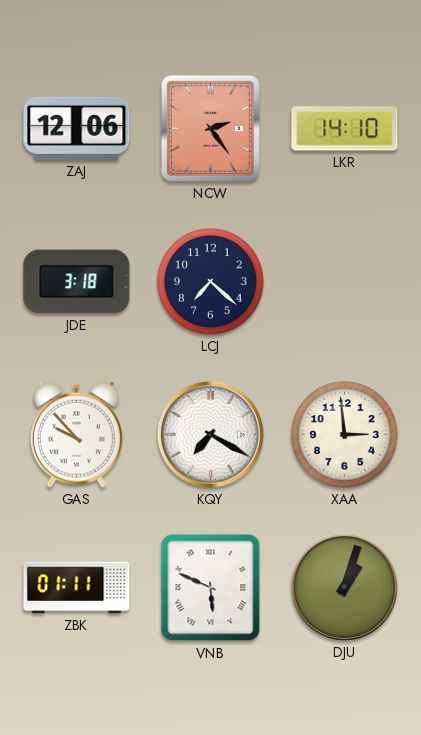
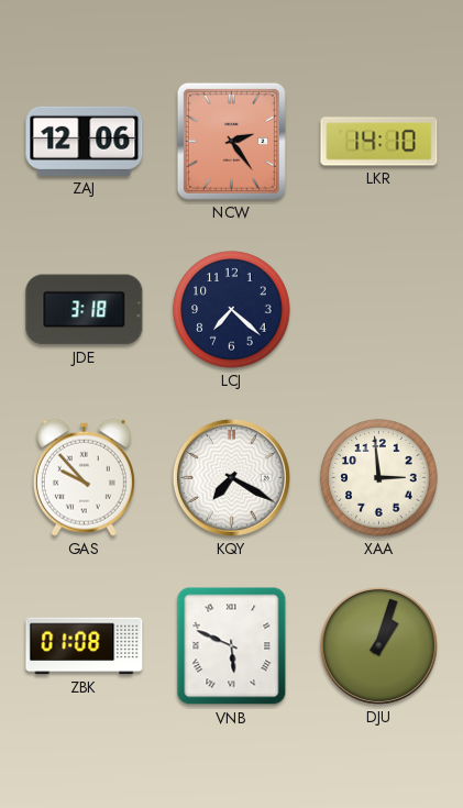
ZBK: 01:11 -> 01:08
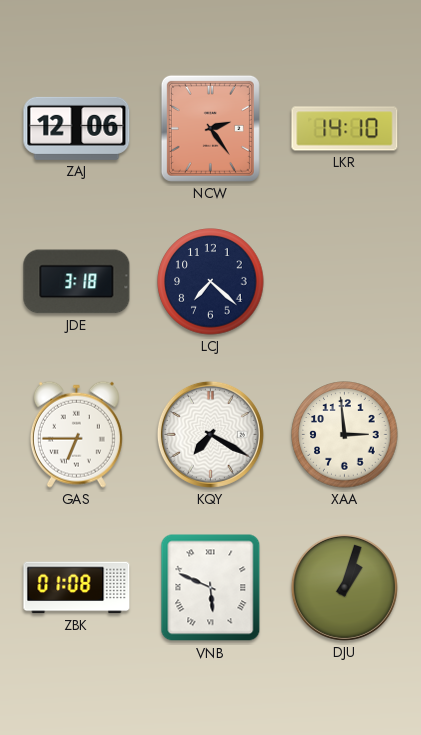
GAS: 9:53 -> 6:45
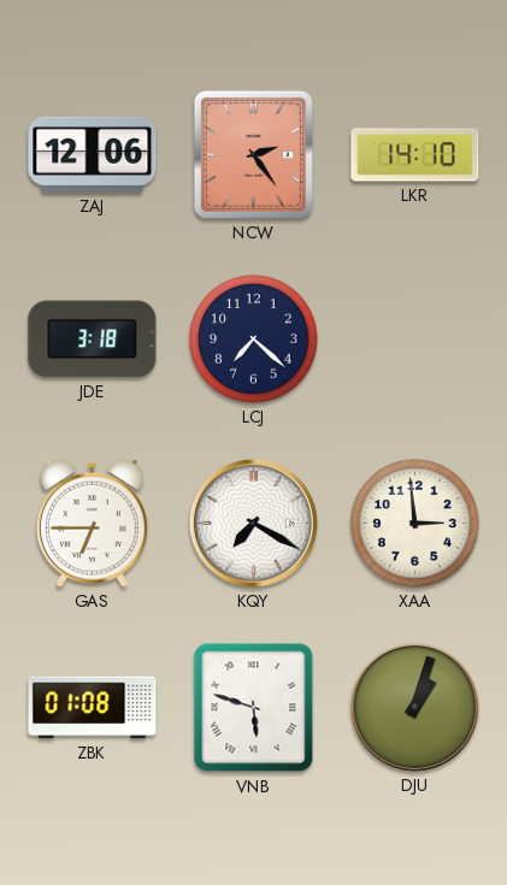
VNB: 5:49 -> 5:48
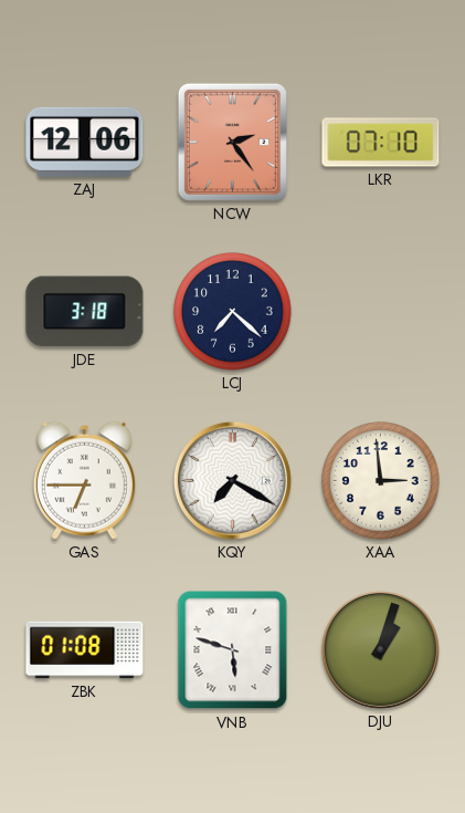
LKR: 14:10 -> 07:10
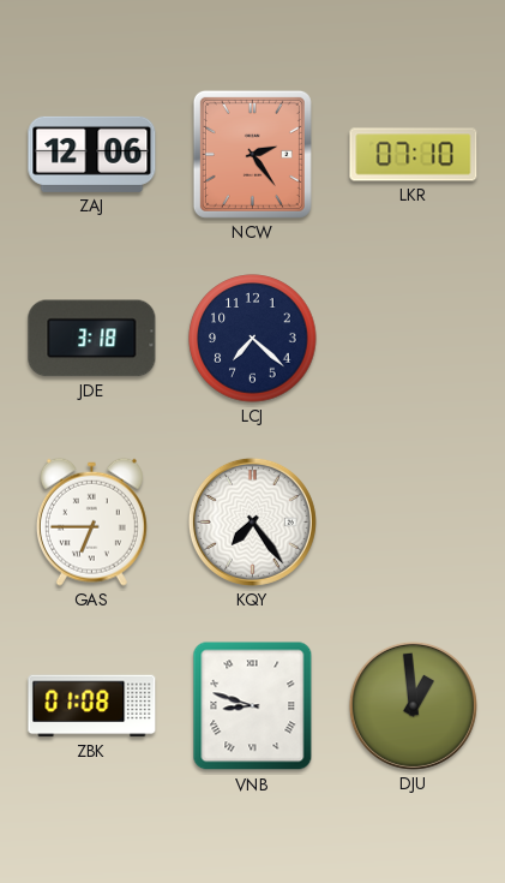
KQY: 7:20 -> 7:24
XAA: 2:59 -> none
VNB: 5:48 -> 8:48
DJU: 1:03 -> 12:59
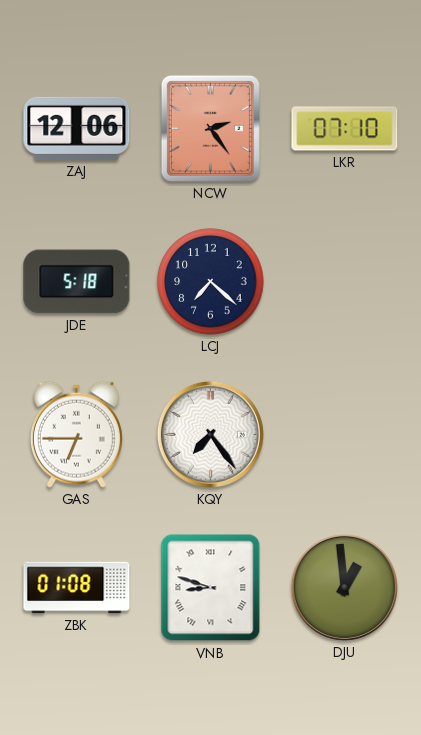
JDE: 3:18 -> 5:18
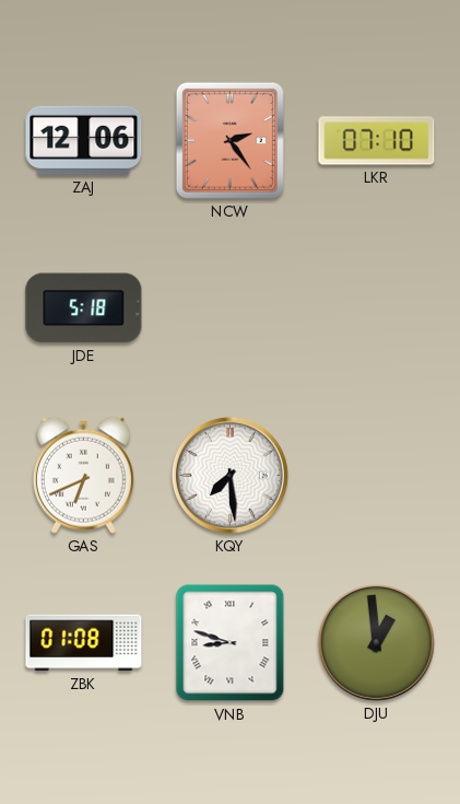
LCJ: 7:22 -> none
GAS: 6:45 -> 6:41
KQY: 7:24 -> 7:29
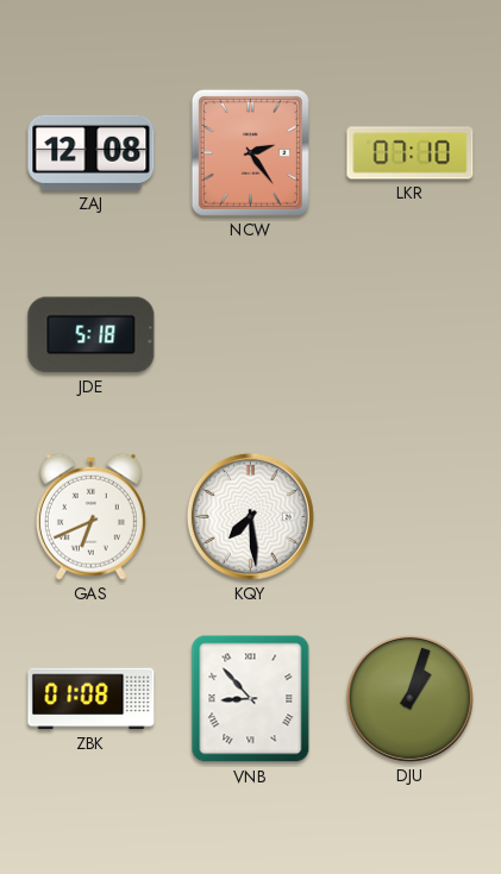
ZAJ: 12:06 -> 12:08
VNB: 8:48 -> 8:53
DJU: 12:59 -> 1:03
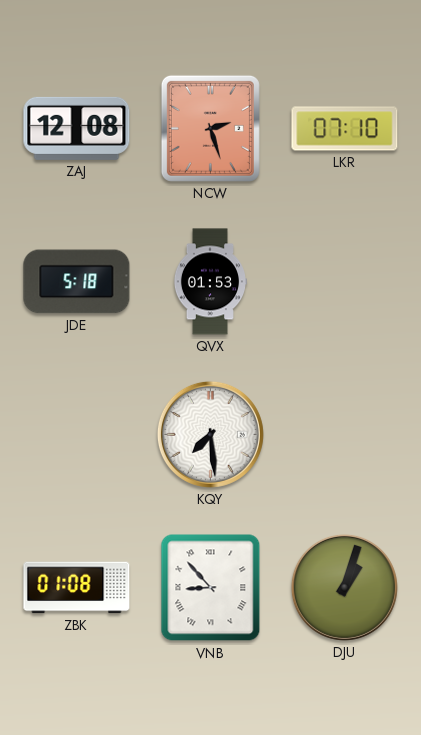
NCW: 2:24 -> 2:27
QVX: none -> 01:53
GAS: 6:41 -> none
